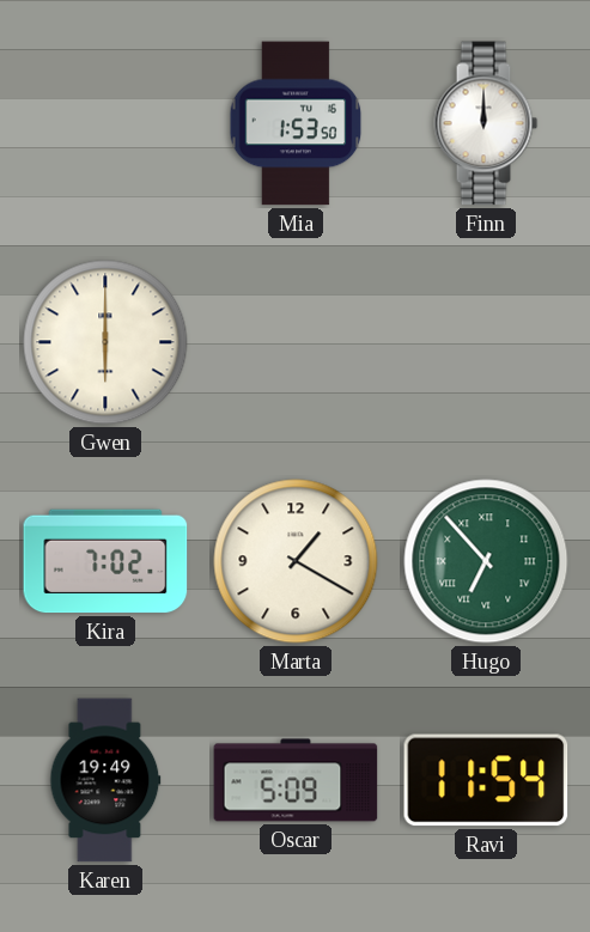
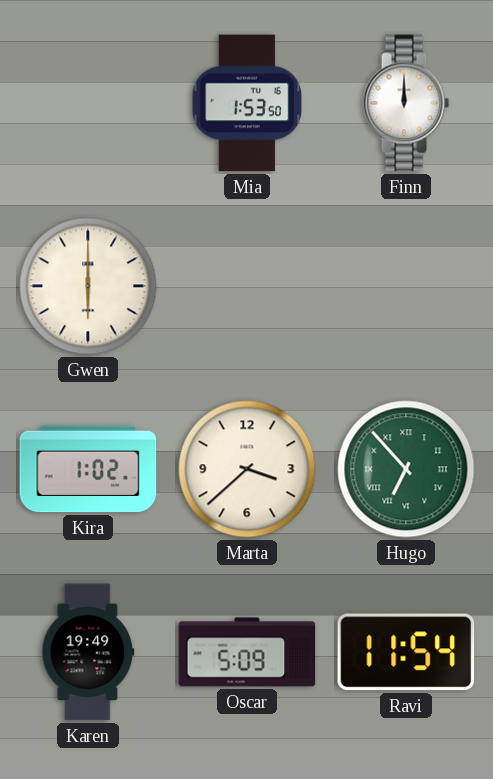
Kira: 7:02 -> 1:02
Marta: 1:20 -> 3:38
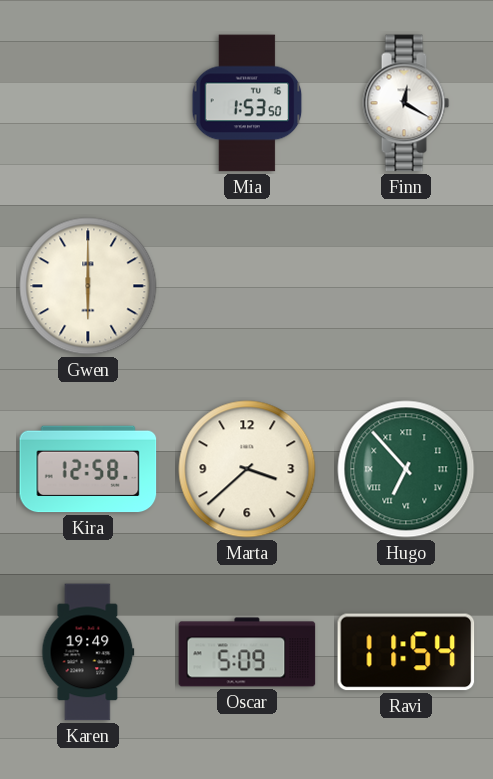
Finn: 12:00 -> 12:20
Kira: 1:02 -> 12:58
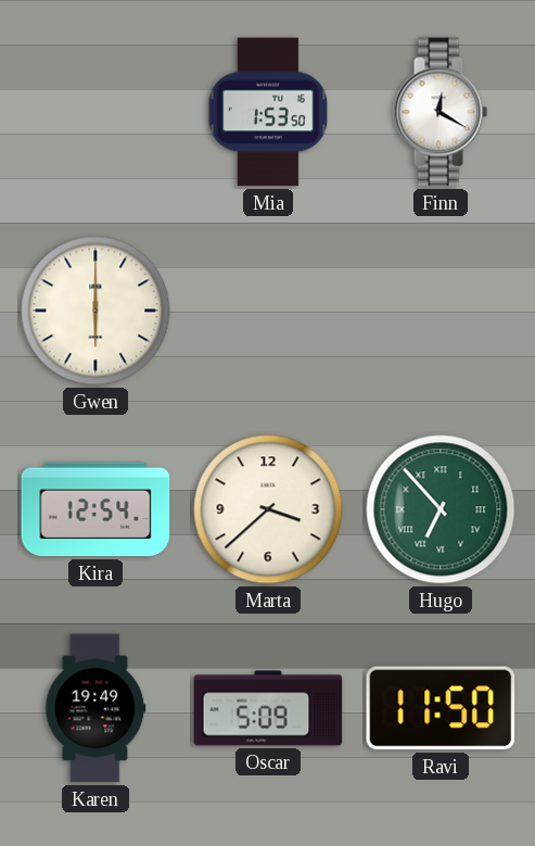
Kira: 12:58 -> 12:54
Ravi: 11:54 -> 11:50
